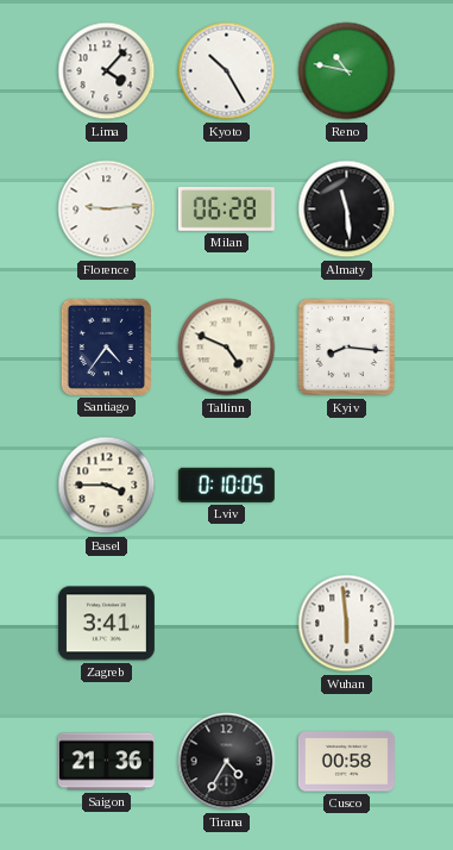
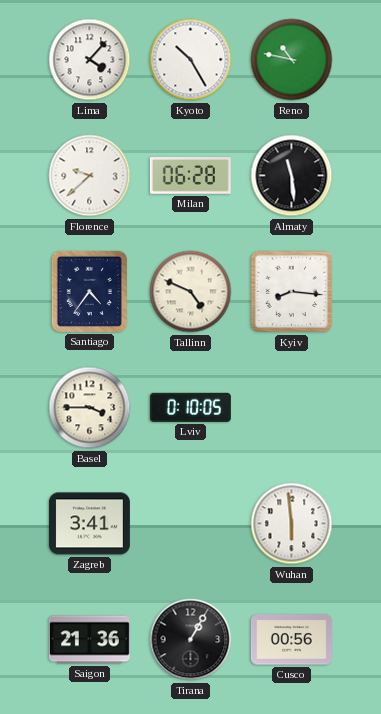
Florence: 9:14 -> 9:38
Tirana: 4:35 -> 1:05
Cusco: 00:58 -> 00:56
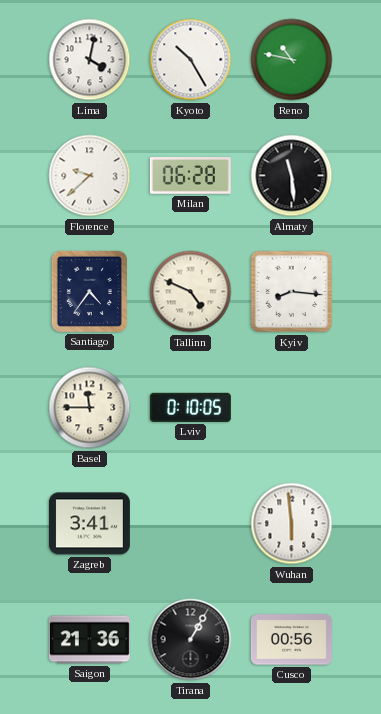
Lima: 4:07 -> 4:02
Basel: 3:45 -> 11:45
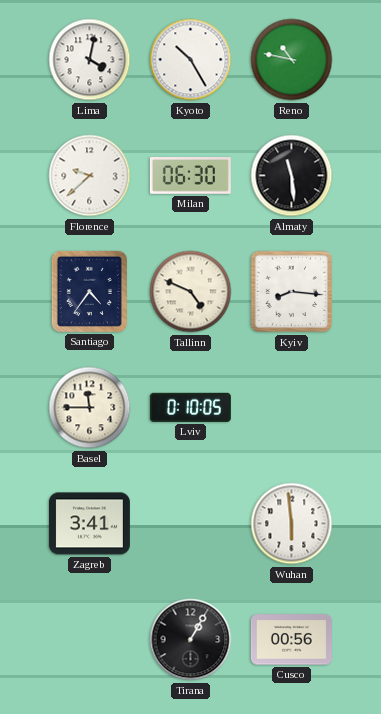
Milan: 06:28 -> 06:30
Saigon: 21:36 -> none
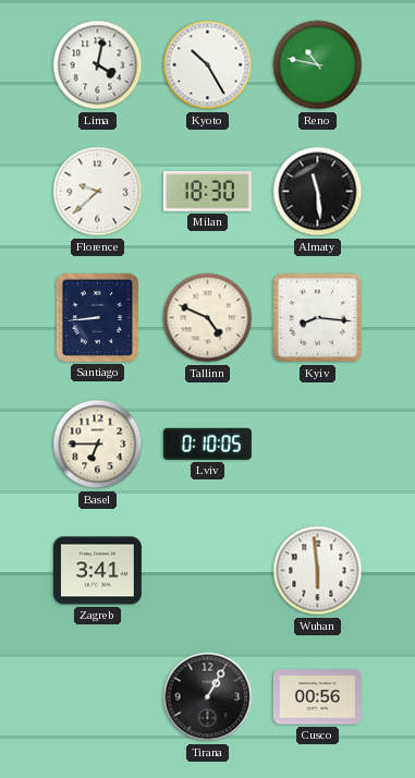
Milan: 06:30 -> 18:30
Santiago: 4:36 -> 8:44
Basel: 11:45 -> 6:45
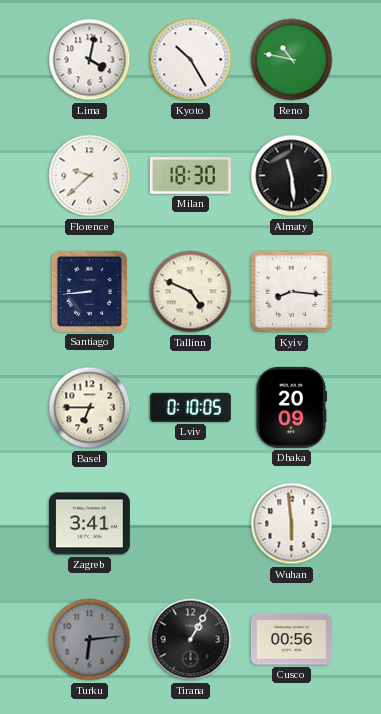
Dhaka: none -> 20:09
Turku: none -> 6:14
